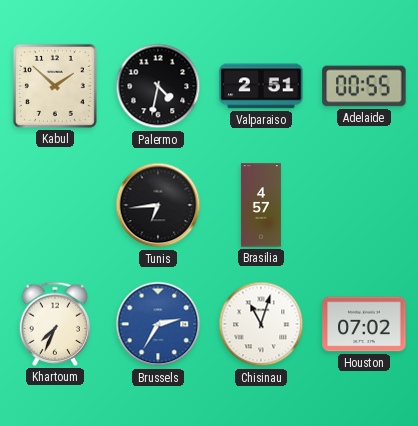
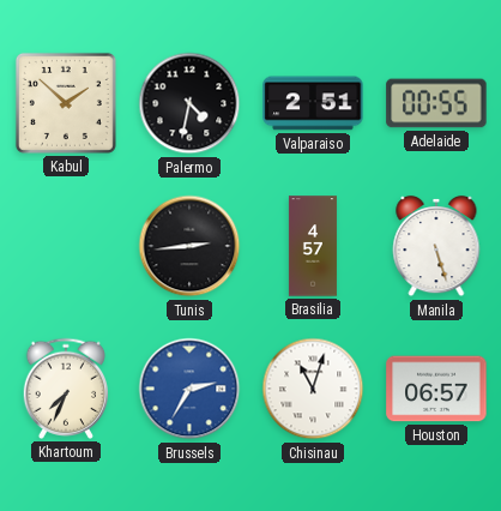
Tunis: 6:44 -> 2:44
Manila: none -> 5:27
Houston: 07:02 -> 06:57
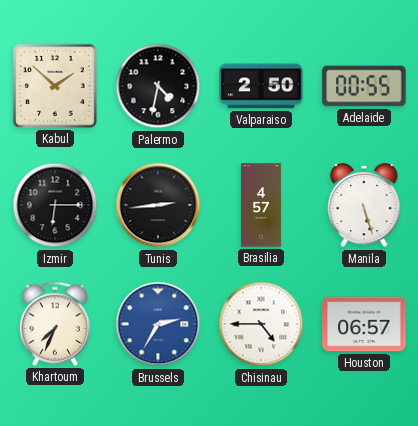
Valparaiso: 2:51 -> 2:50
Izmir: none -> 6:15
Chisinau: 11:03 -> 4:45
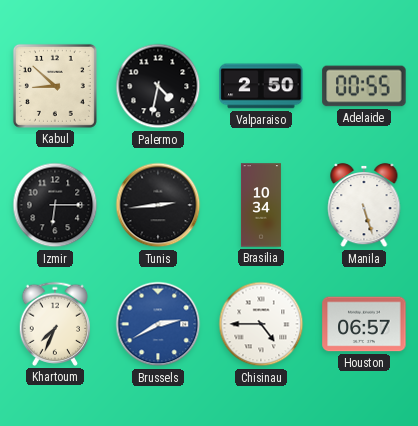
Kabul: 1:52 -> 8:52
Brasilia: 4:57 -> 10:34
Brussels: 2:35 -> 2:40
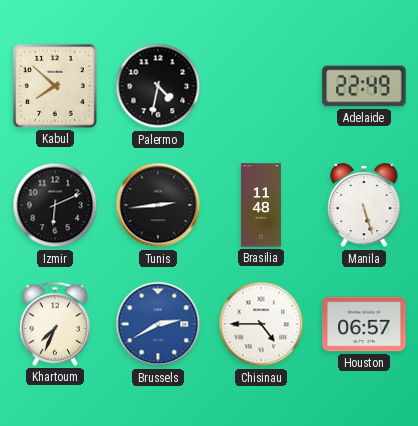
Kabul: 8:52 -> 7:52
Valparaiso: 2:50 -> none
Adelaide: 00:55 -> 22:49
Izmir: 6:15 -> 6:11
Brasilia: 10:34 -> 11:48
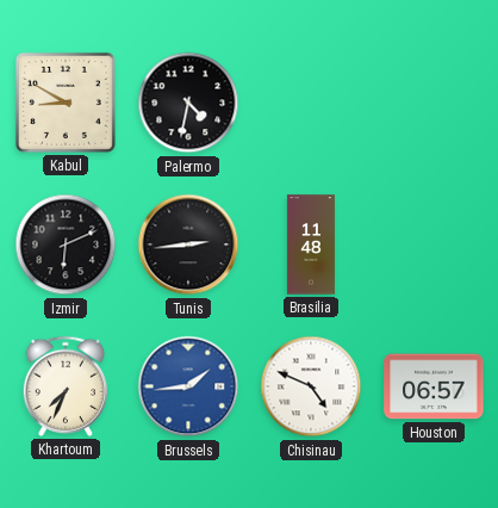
Kabul: 7:52 -> 8:50
Adelaide: 22:49 -> none
Manila: 5:27 -> none
Brussels: 2:40 -> 1:44
Chisinau: 4:45 -> 4:49
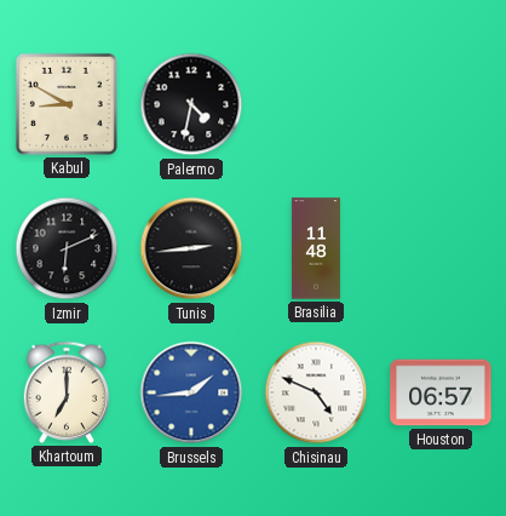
Khartoum: 7:34 -> 7:00
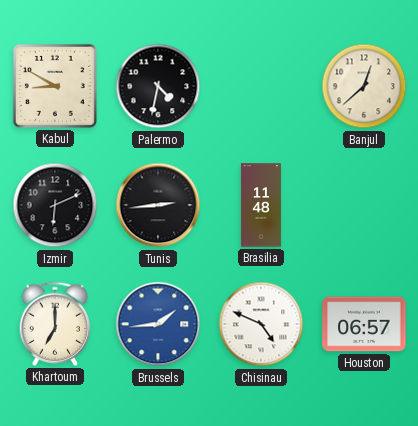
Banjul: none -> 12:38
